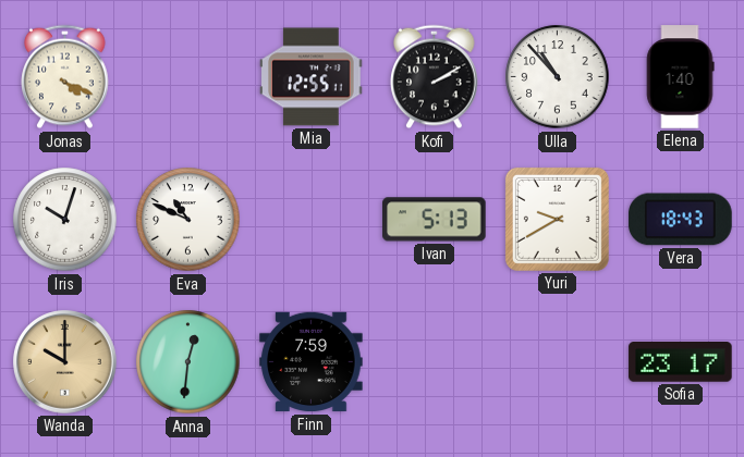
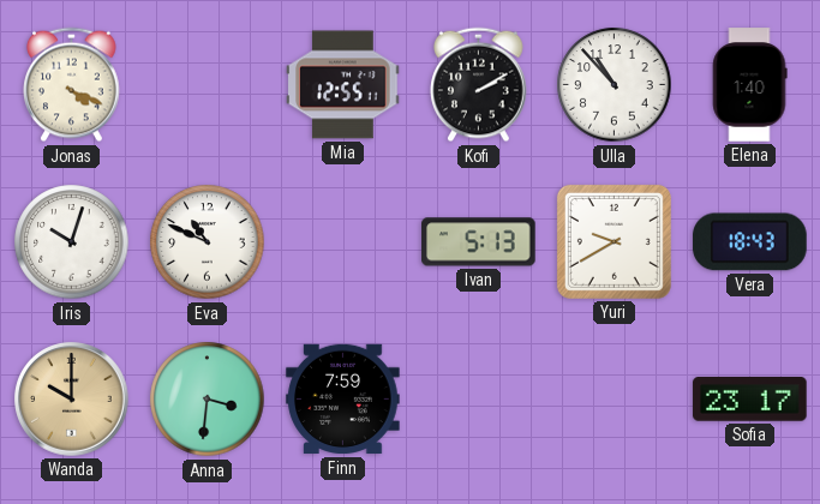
Anna: 12:31 -> 3:31
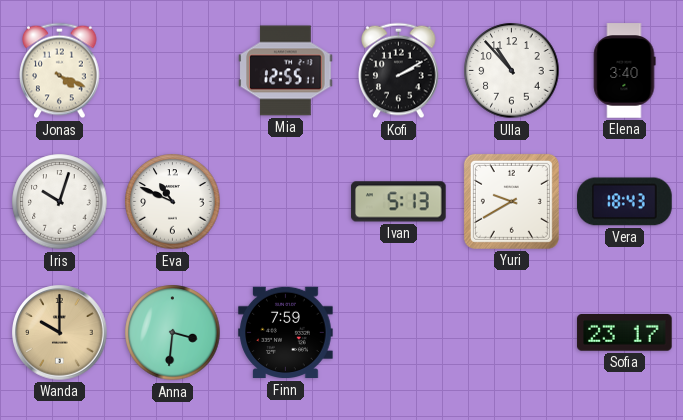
Elena: 1:40 -> 3:40
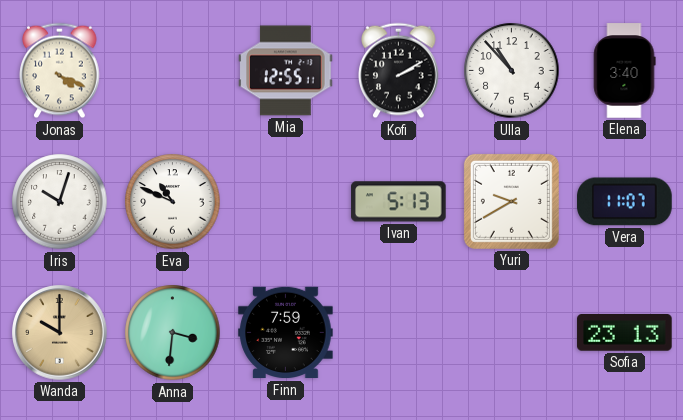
Vera: 18:43 -> 11:07
Sofia: 23:17 -> 23:13
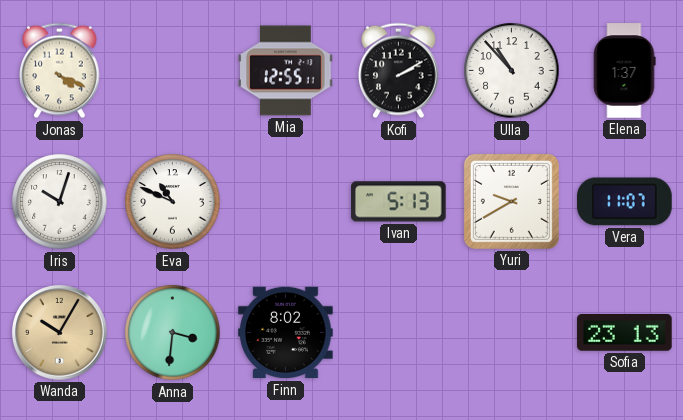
Elena: 3:40 -> 1:37
Wanda: 10:00 -> 10:05
Finn: 7:59 -> 8:02
